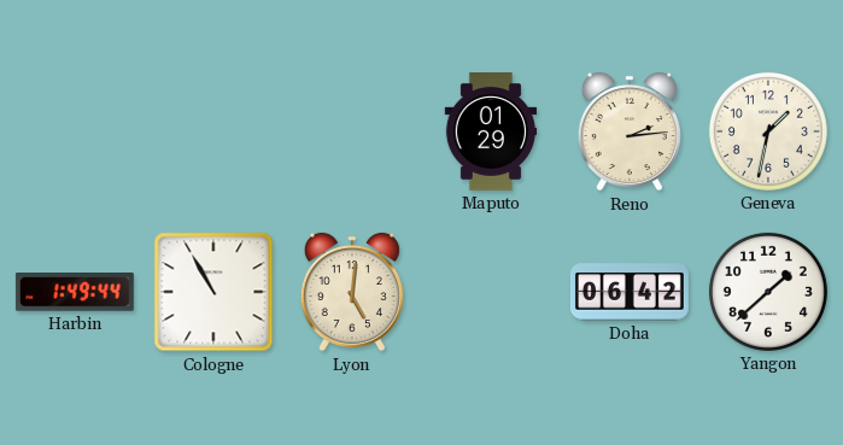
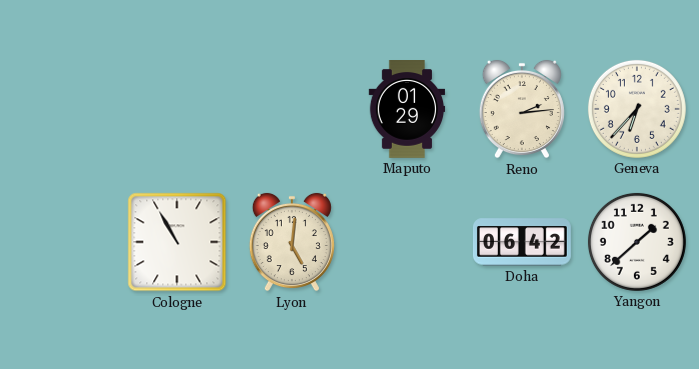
Geneva: 1:32 -> 6:37
Harbin: 1:49 -> none
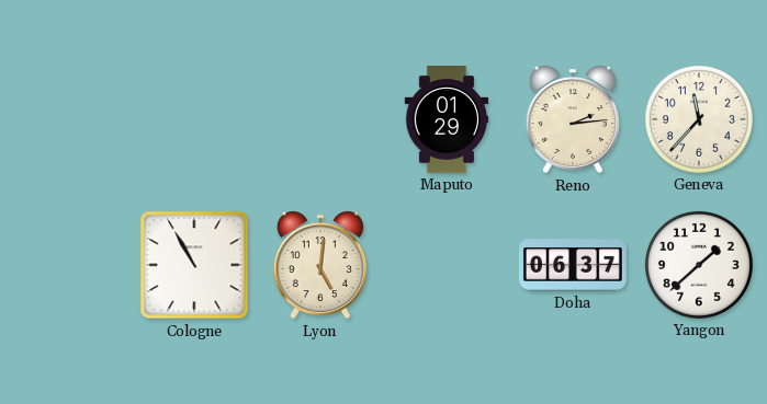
Geneva: 6:37 -> 11:37
Doha: 06:42 -> 06:37
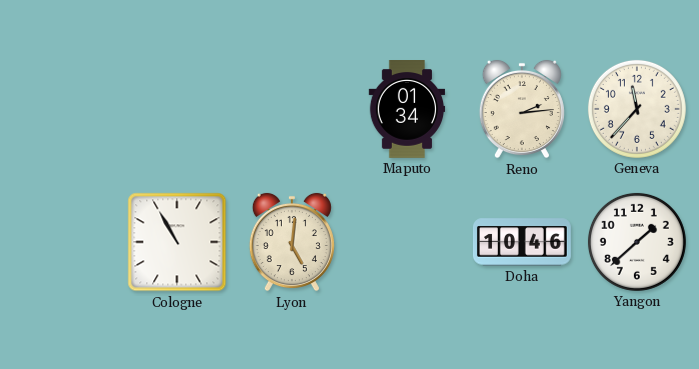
Maputo: 01:29 -> 01:34
Doha: 06:37 -> 10:46
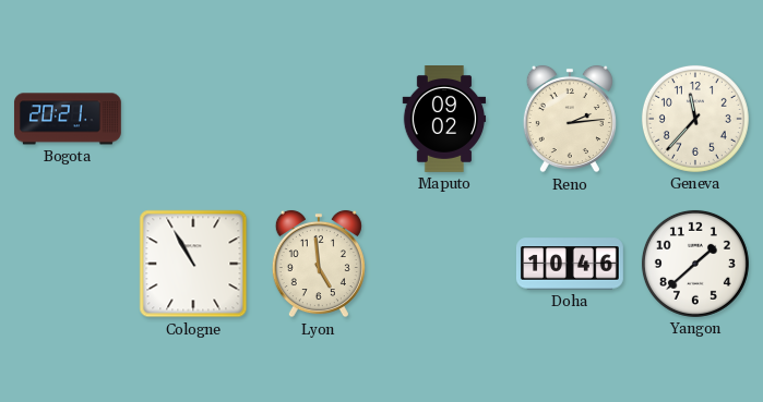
Bogota: none -> 20:21
Maputo: 01:34 -> 09:02
Lyon: 5:01 -> 4:59
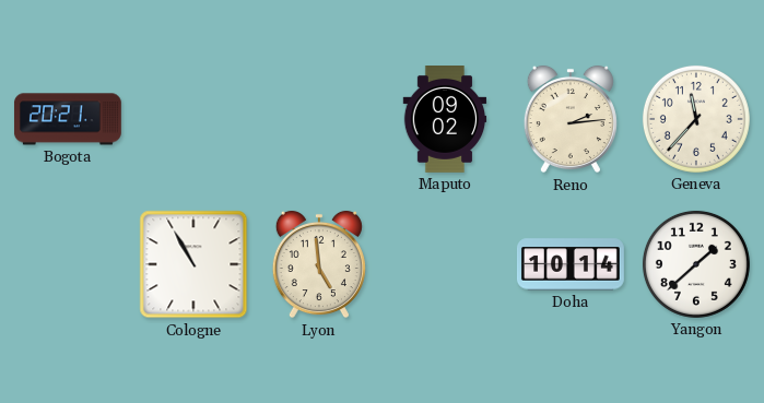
Doha: 10:46 -> 10:14
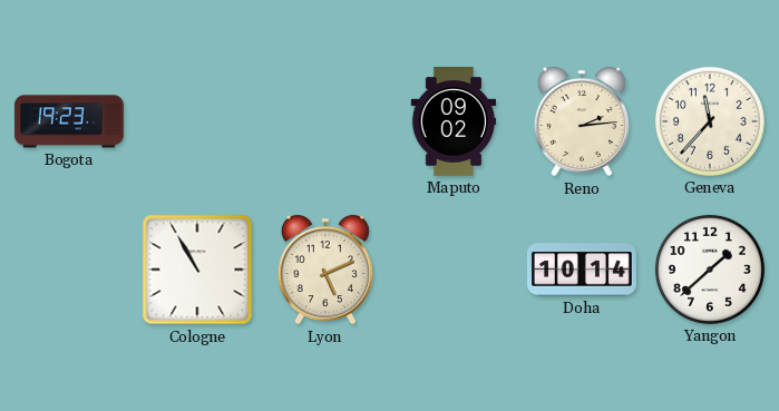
Bogota: 20:21 -> 19:23
Lyon: 4:59 -> 5:11
